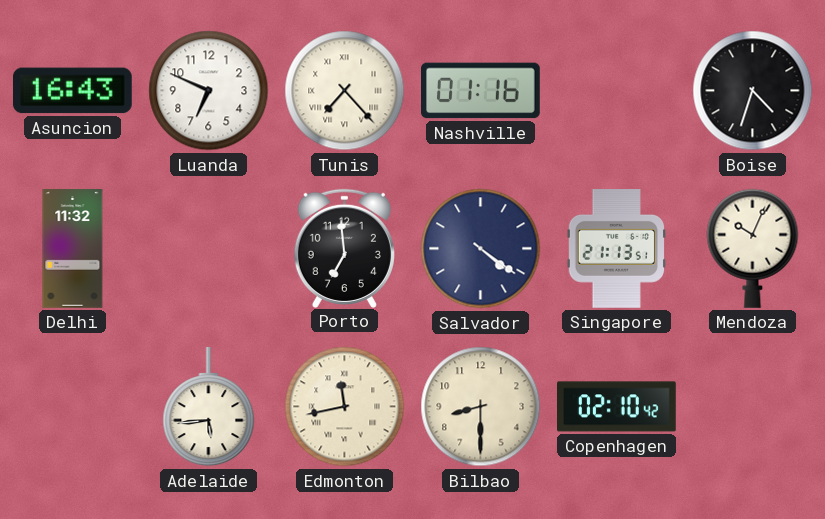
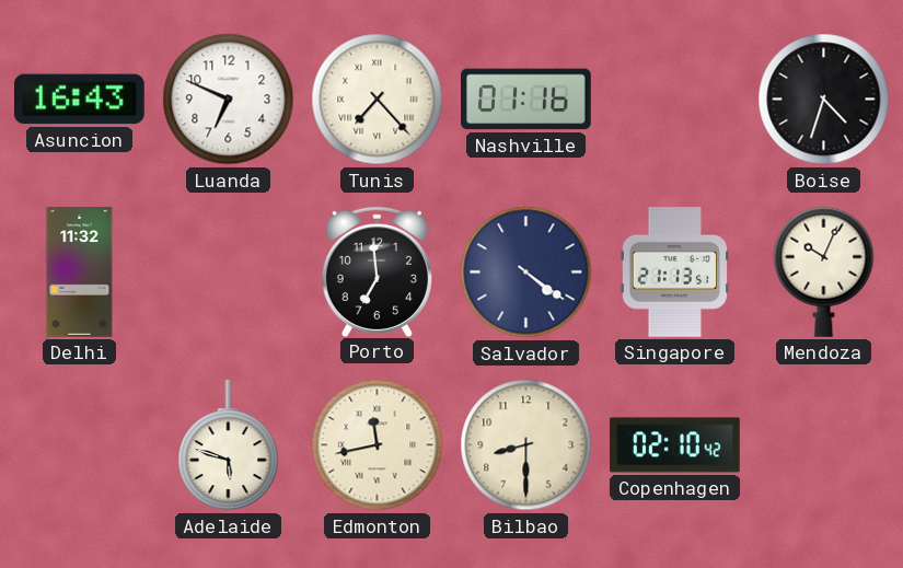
Adelaide: 5:44 -> 5:48
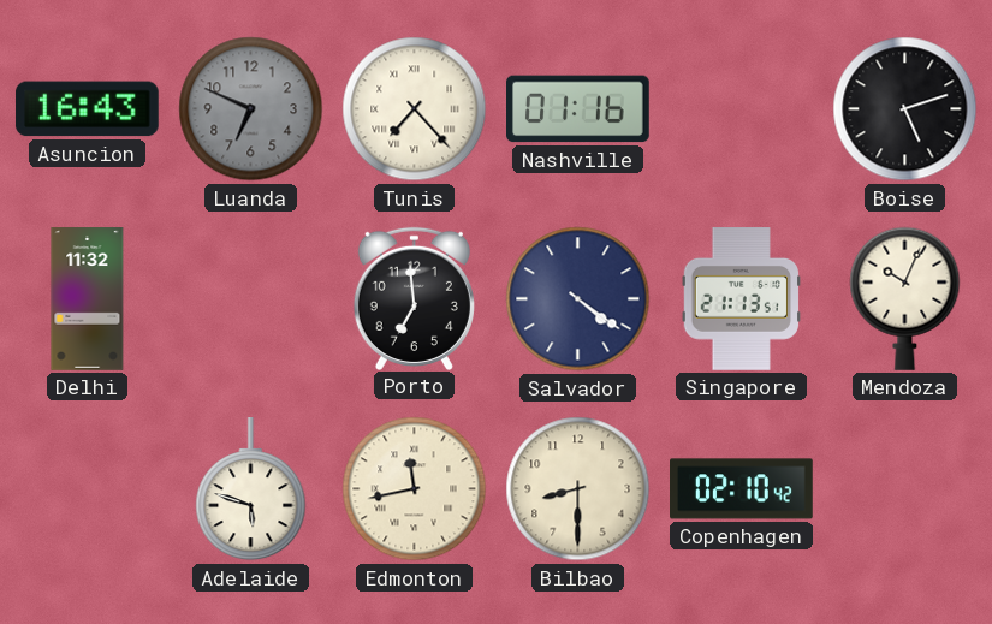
Luanda dial: white -> grey
Boise: 4:33 -> 5:12
